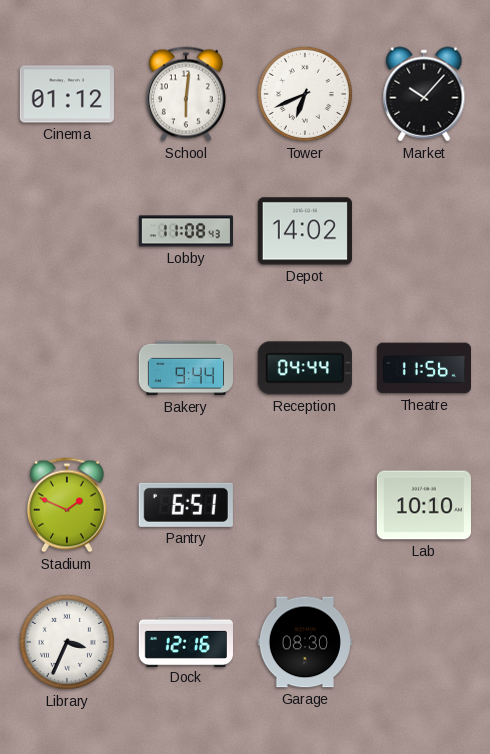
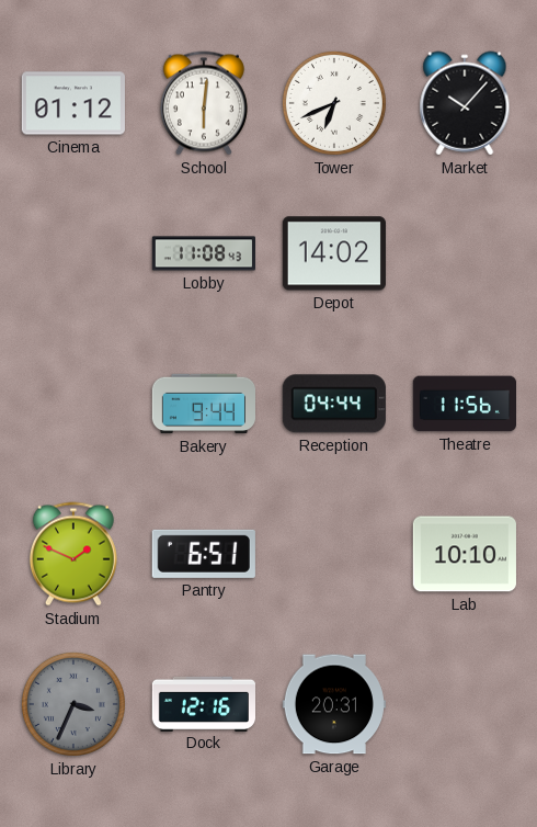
Library dial: white -> grey
Garage: 08:30 -> 20:31
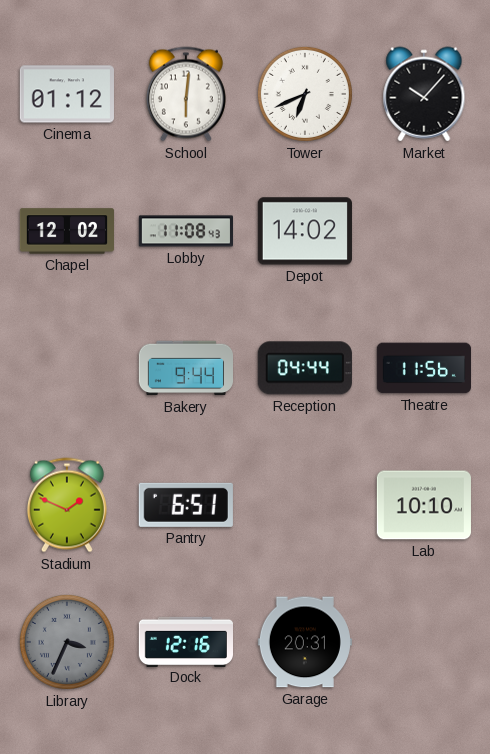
Chapel: none -> 12:02
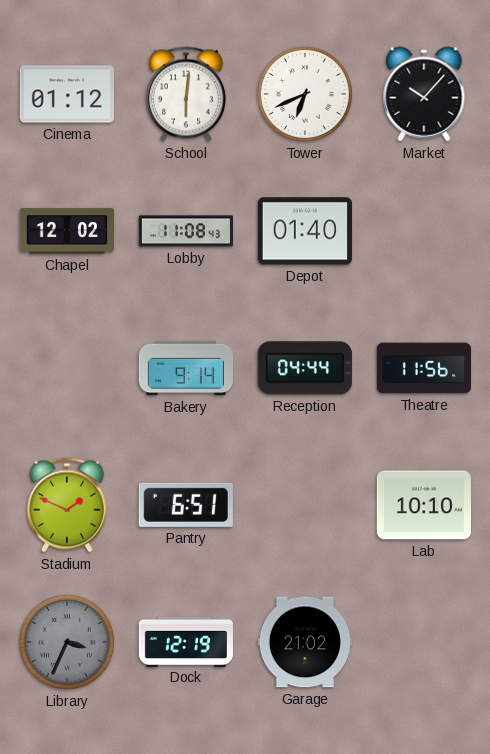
Depot: 14:02 -> 01:40
Bakery: 9:44 -> 9:14
Dock: 12:16 -> 12:19
Garage: 20:31 -> 21:02
